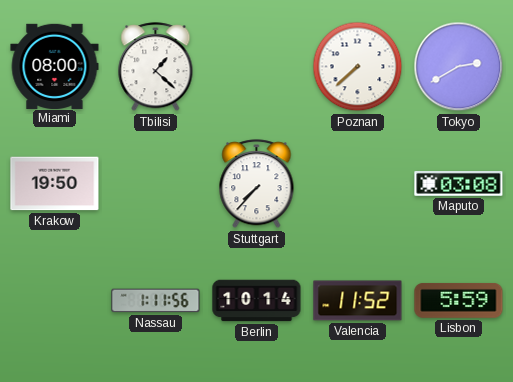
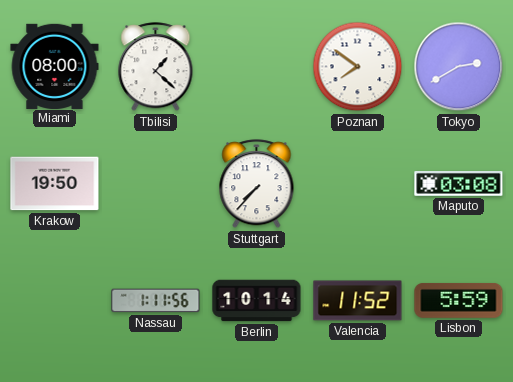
Poznan: 7:38 -> 7:51
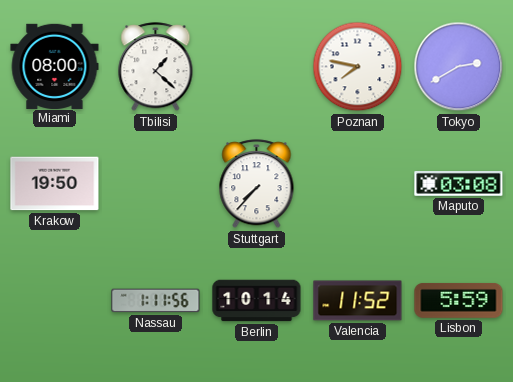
Poznan: 7:51 -> 7:47
